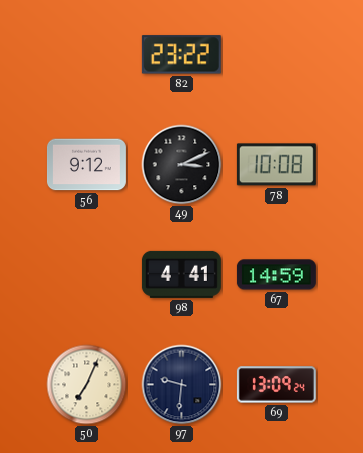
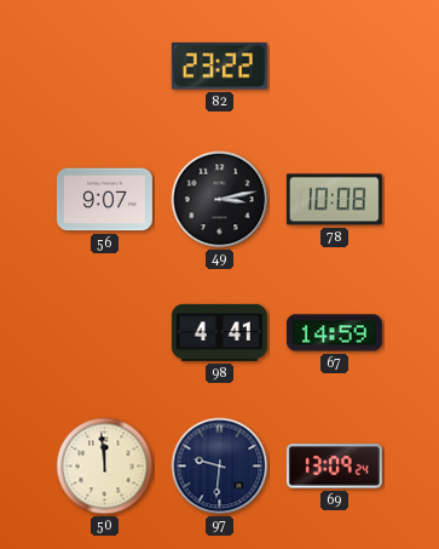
56: 9:12 -> 9:07
49: 3:11 -> 3:13
50: 7:04 -> 11:59
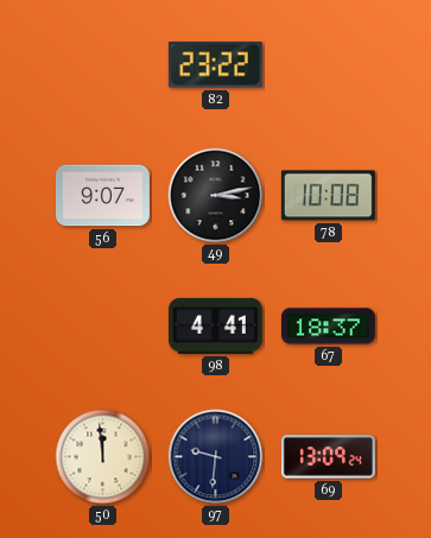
67: 14:59 -> 18:37
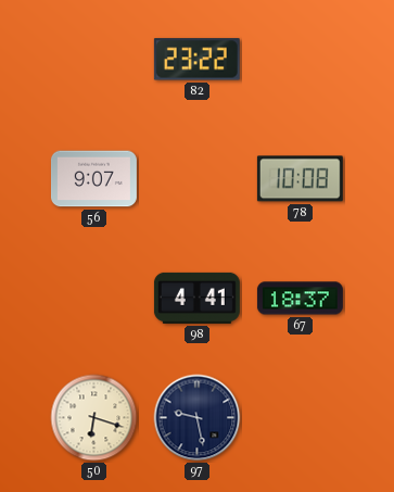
49: 3:13 -> none
50: 11:59 -> 6:18
97: 9:31 -> 9:28
69: 13:09 -> none
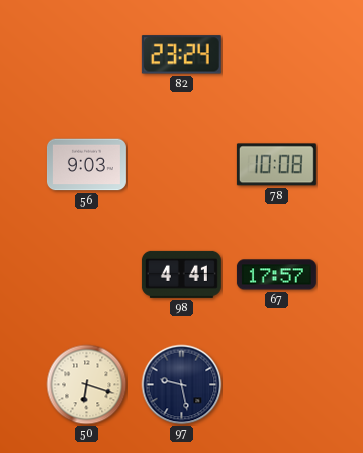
82: 23:22 -> 23:24
56: 9:07 -> 9:03
67: 18:37 -> 17:57
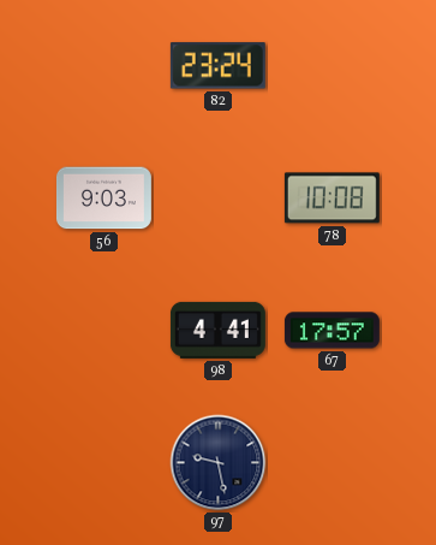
50: 6:18 -> none
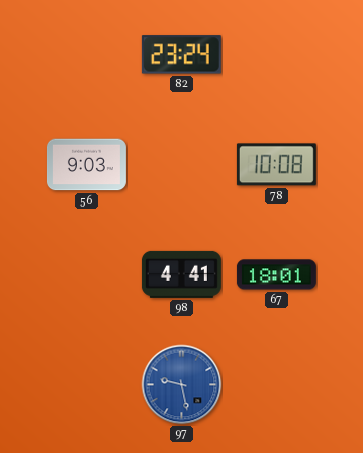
67: 17:57 -> 18:01
97 dial: navy -> blue
